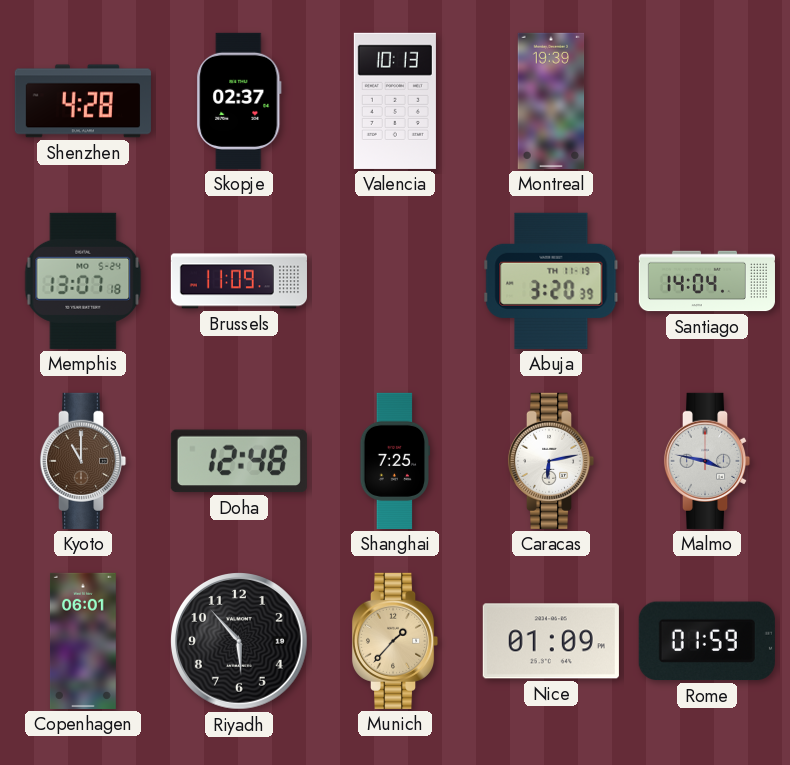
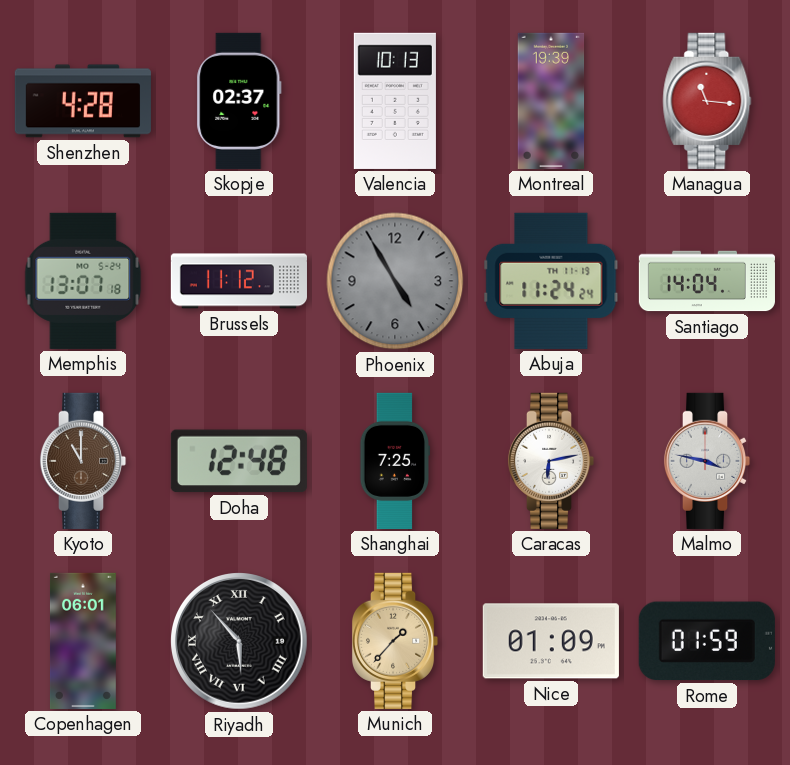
Managua: none -> 11:16
Brussels: 11:09 -> 11:12
Phoenix: none -> 4:55
Abuja: 3:20 -> 11:24
Riyadh numerals: Arabic -> Roman
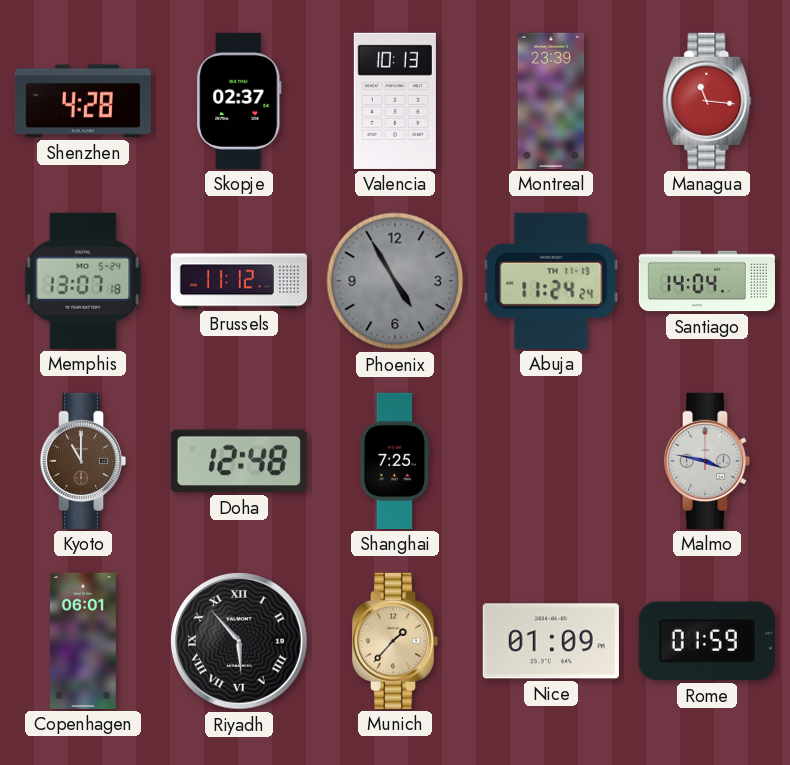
Montreal: 19:39 -> 23:39
Caracas: 6:13 -> none
